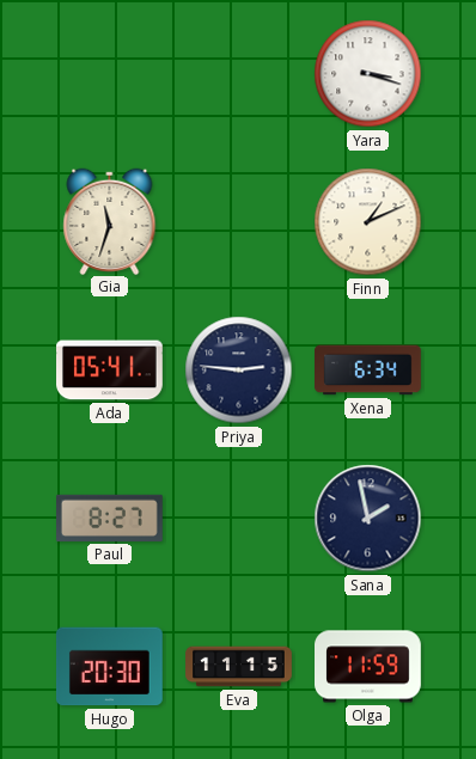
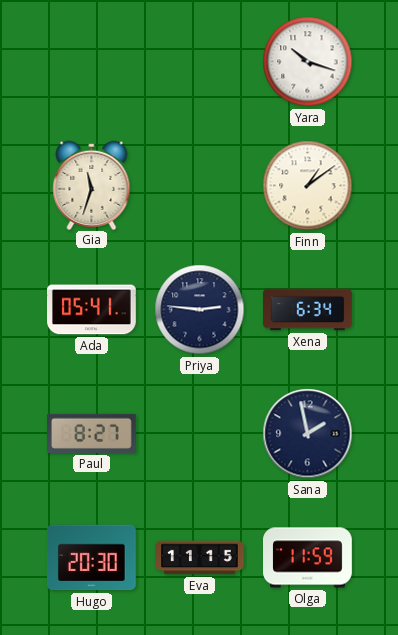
Yara: 3:18 -> 10:18
Finn: 1:11 -> 1:09
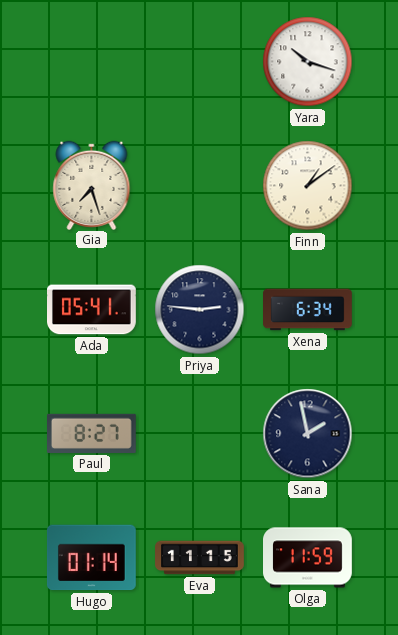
Gia: 11:33 -> 7:27
Hugo: 20:30 -> 01:14
